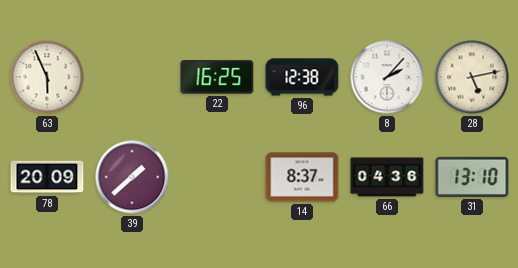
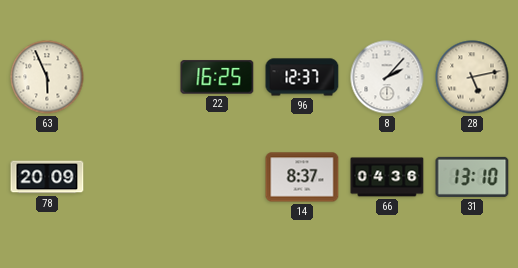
96: 12:38 -> 12:37
39: 1:38 -> none
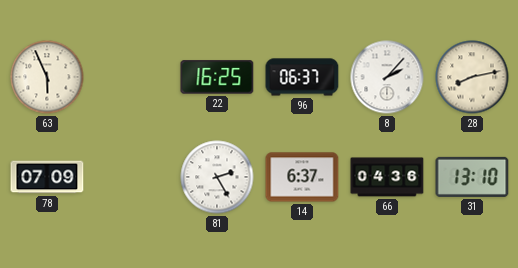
96: 12:37 -> 06:37
28: 5:13 -> 8:13
78: 20:09 -> 07:09
81: none -> 2:25
14: 8:37 -> 6:37
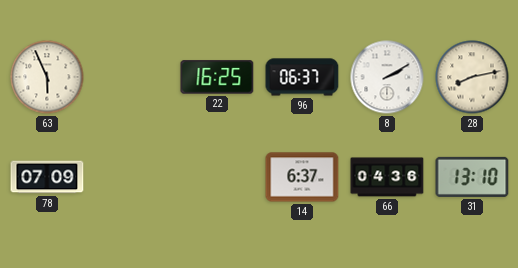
8: 2:07 -> 2:10
81: 2:25 -> none
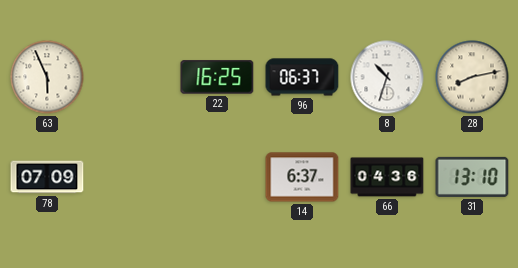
8: 2:10 -> 10:33
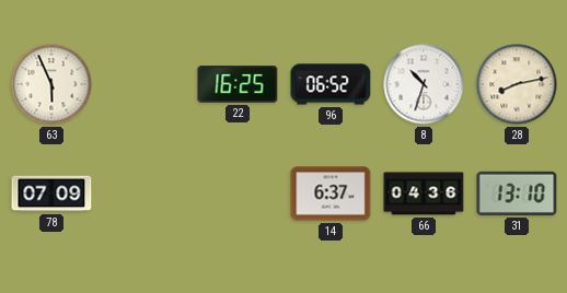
96: 06:37 -> 06:52
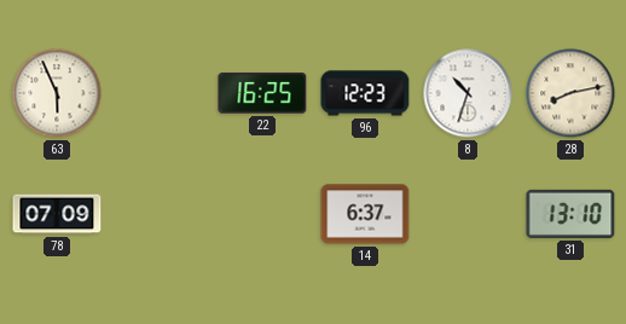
96: 06:52 -> 12:23
66: 04:36 -> none
